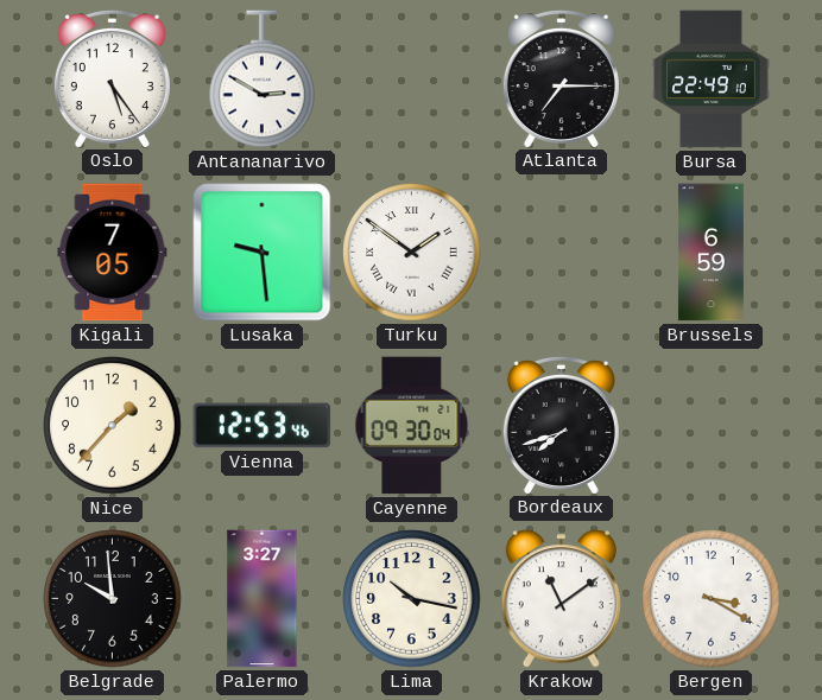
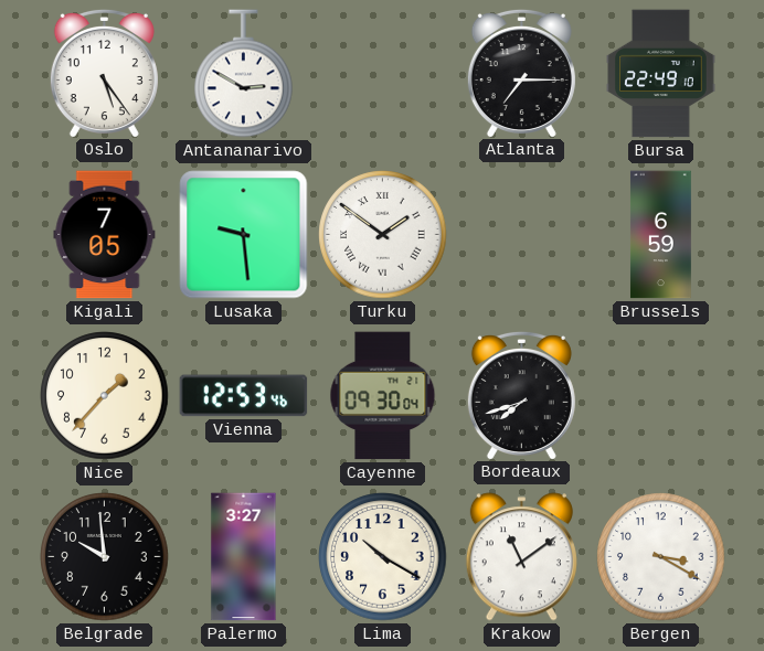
Lima: 10:17 -> 10:20
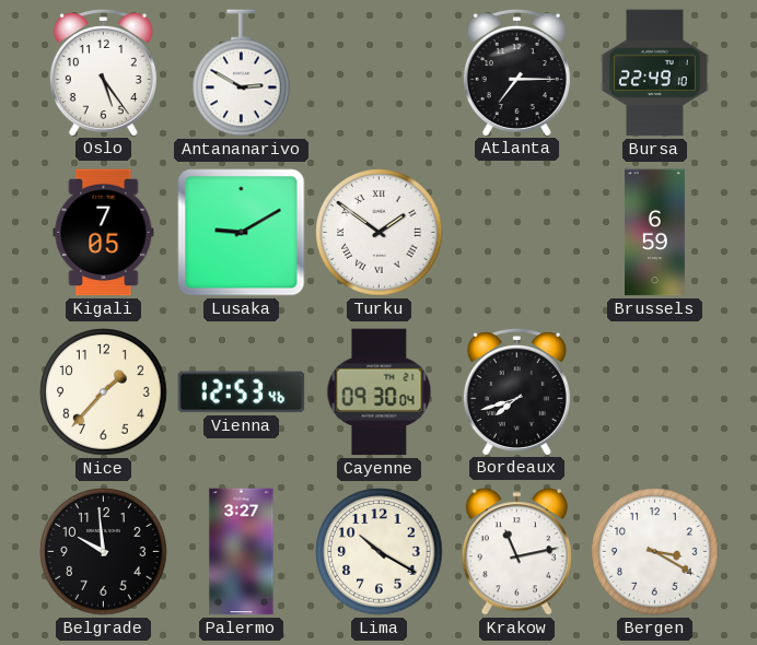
Lusaka: 9:29 -> 9:10
Krakow: 11:09 -> 11:13
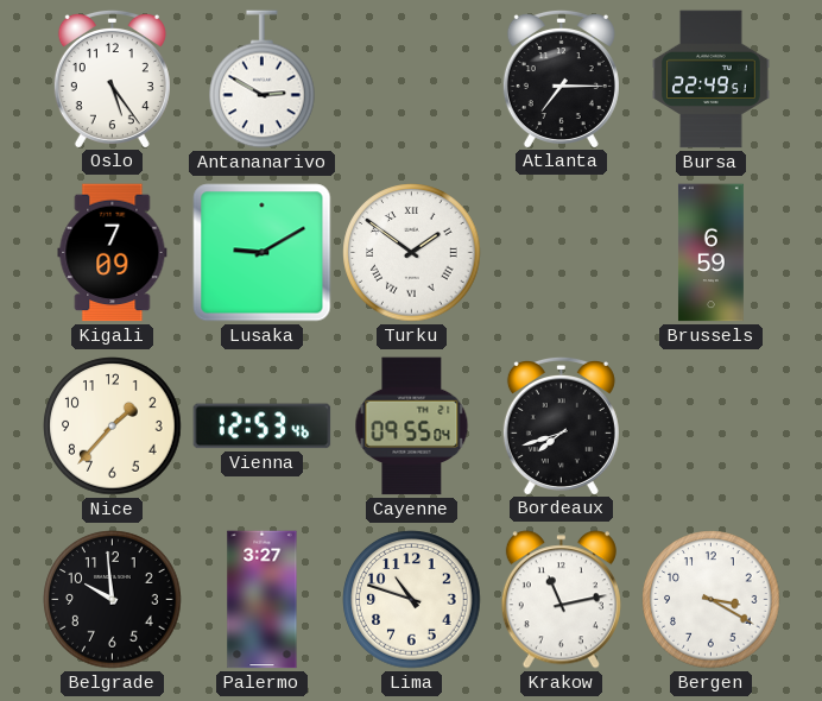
Bursa: 22:49:10 -> 22:49:51
Kigali: 7:05 -> 7:09
Cayenne: 09:30 -> 09:55
Lima: 10:20 -> 10:48
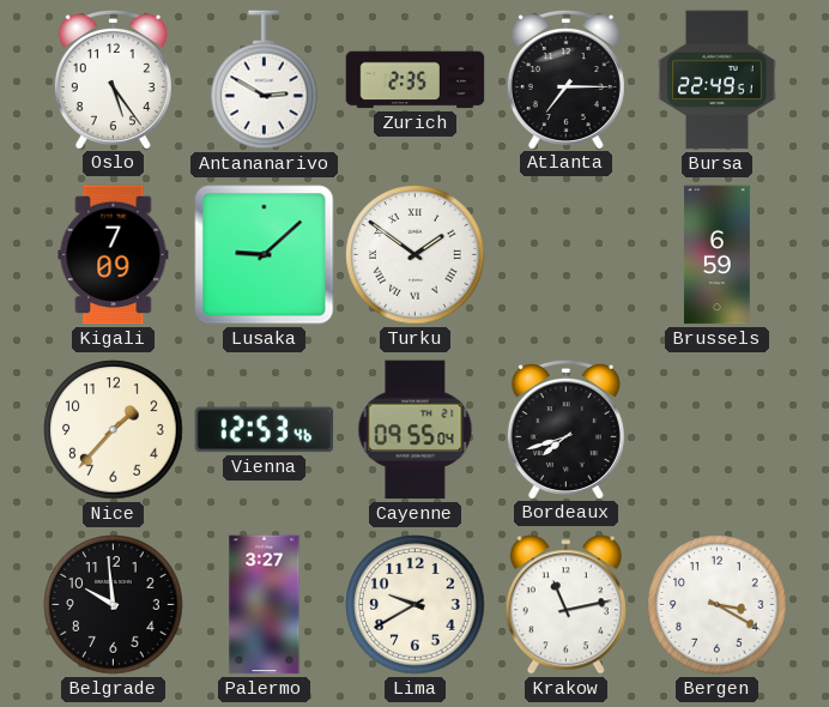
Zurich: none -> 2:35
Lusaka: 9:10 -> 9:08
Lima: 10:48 -> 9:40
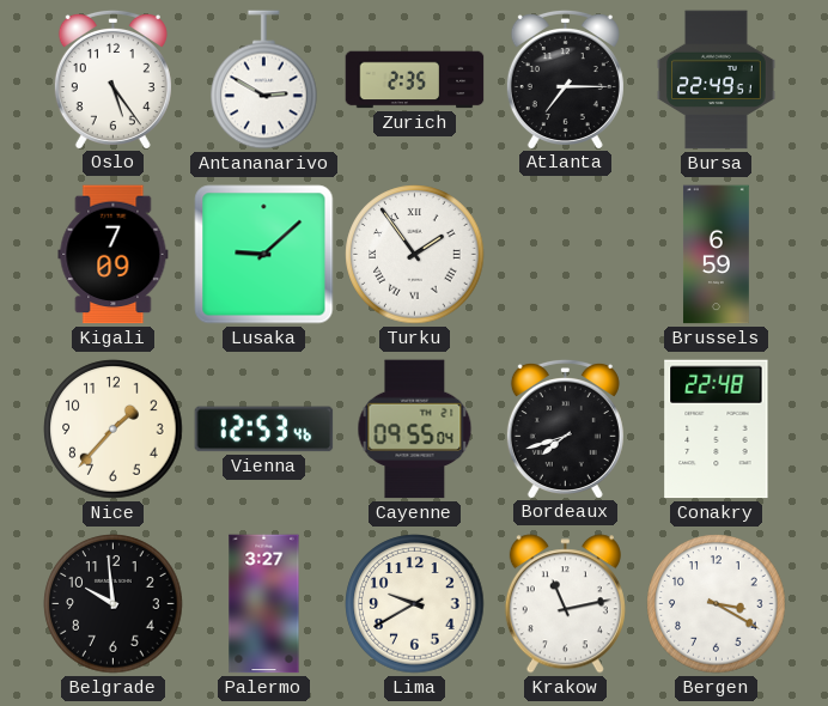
Turku: 1:51 -> 1:54
Conakry: none -> 22:48
